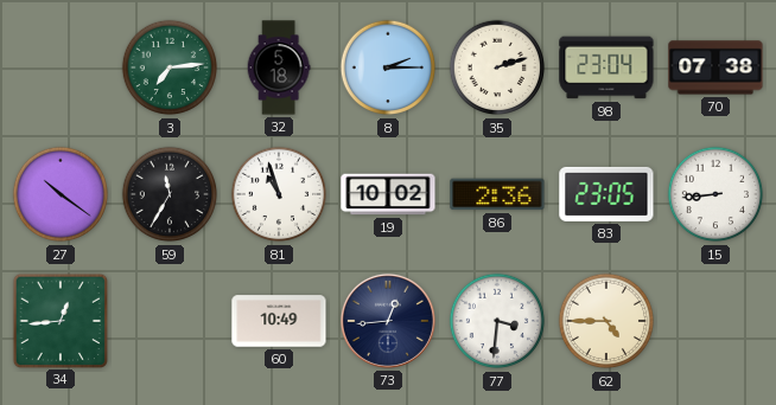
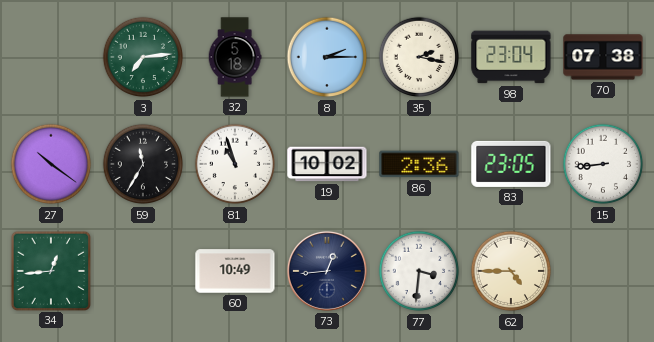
35: 2:12 -> 2:17
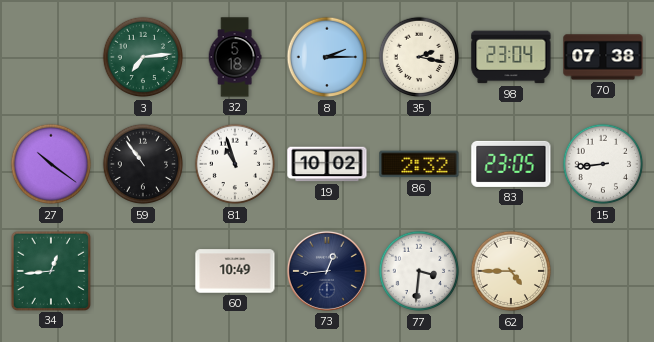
59: 11:35 -> 10:54
86: 2:36 -> 2:32
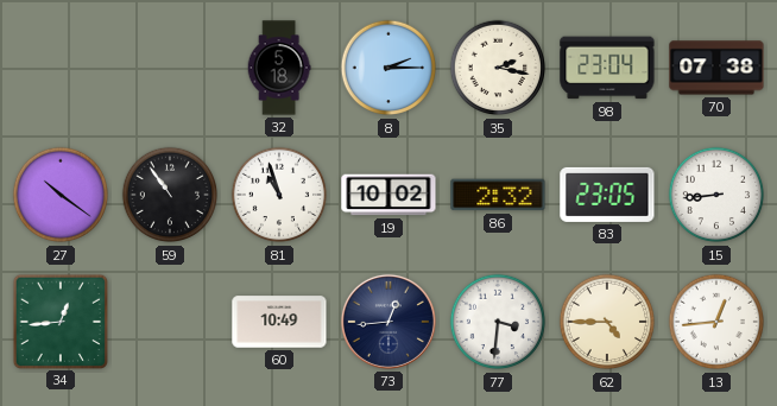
3: 7:14 -> none
13: none -> 12:44
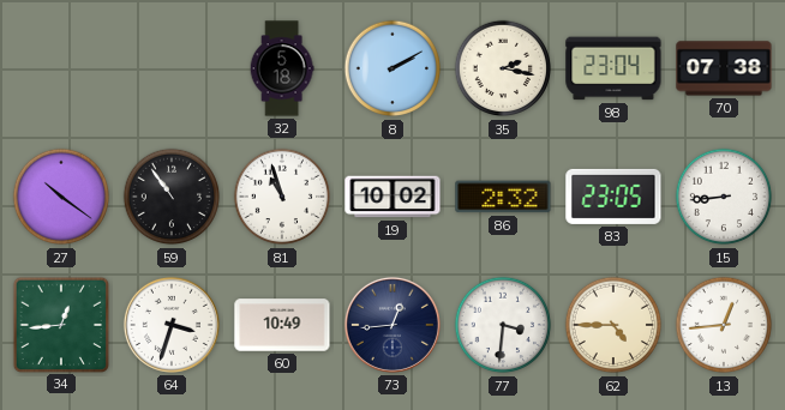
8: 2:15 -> 2:10
64: none -> 3:33
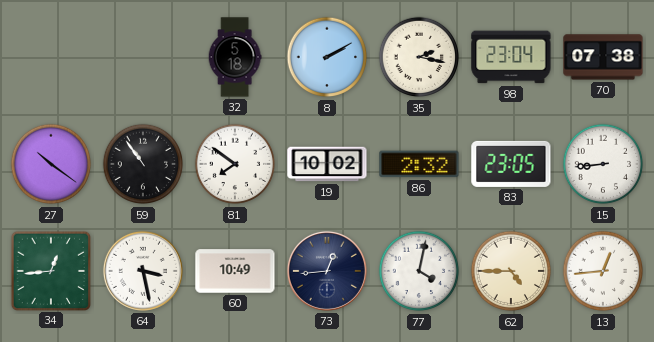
81: 10:57 -> 7:51
64: 3:33 -> 3:28
77: 3:31 -> 4:02
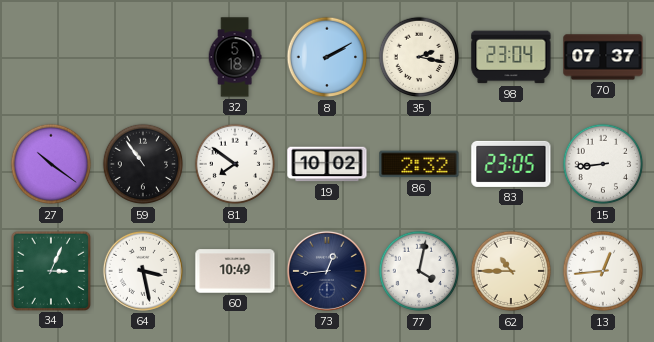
70: 07:38 -> 07:37
34: 12:44 -> 3:04
62: 4:45 -> 10:45
